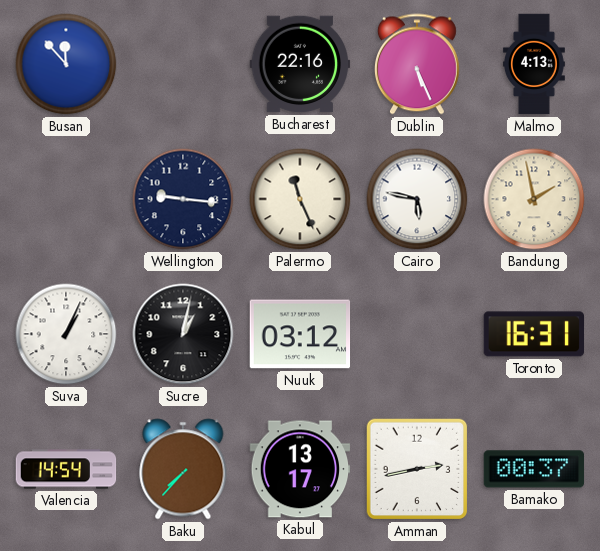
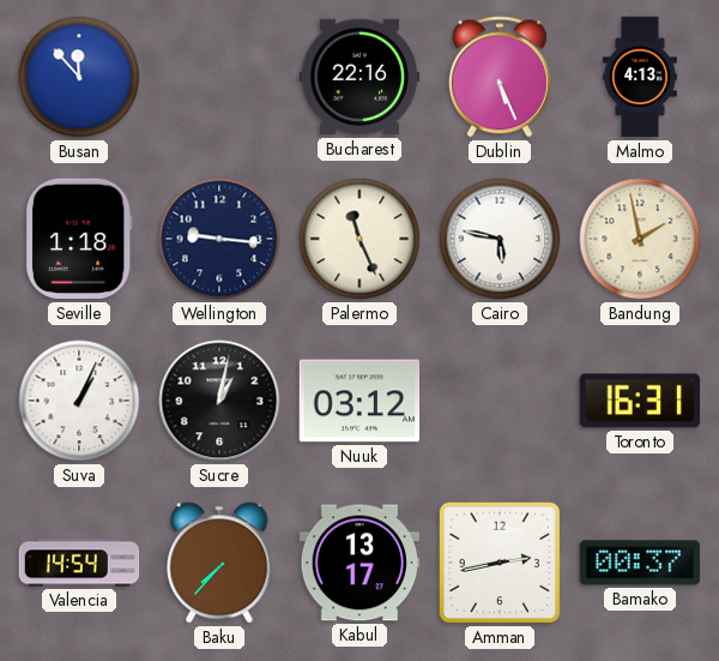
Seville: none -> 1:18
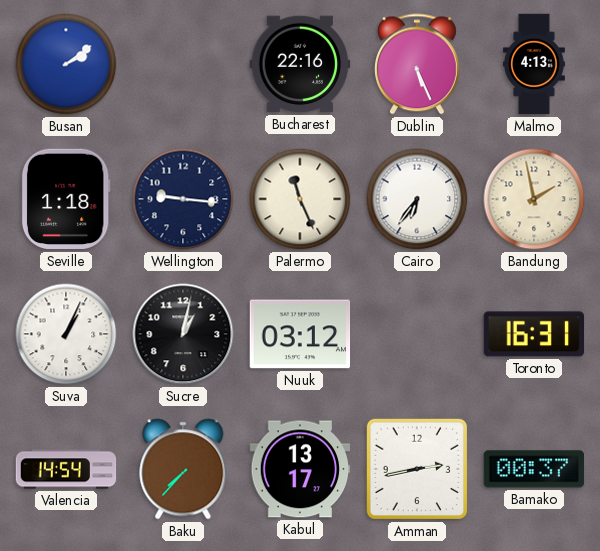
Busan: 11:53 -> 2:09
Cairo: 5:47 -> 6:36
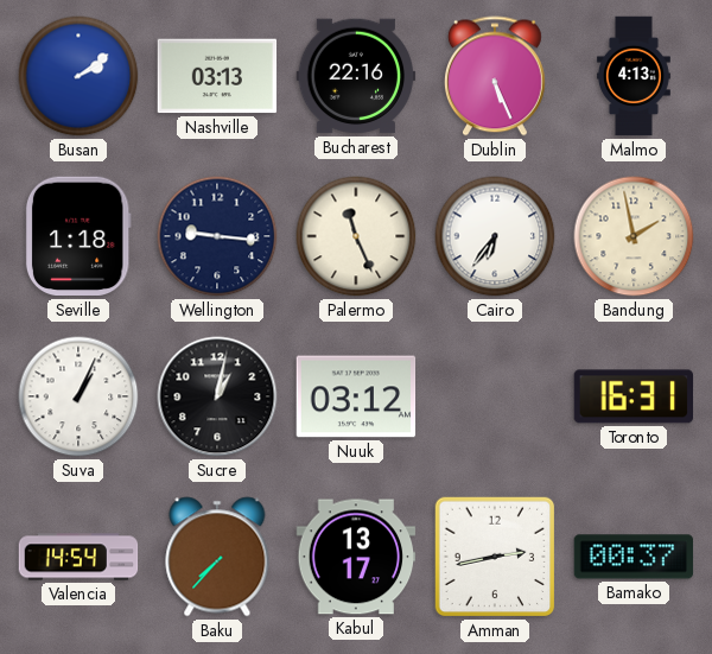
Nashville: none -> 03:13
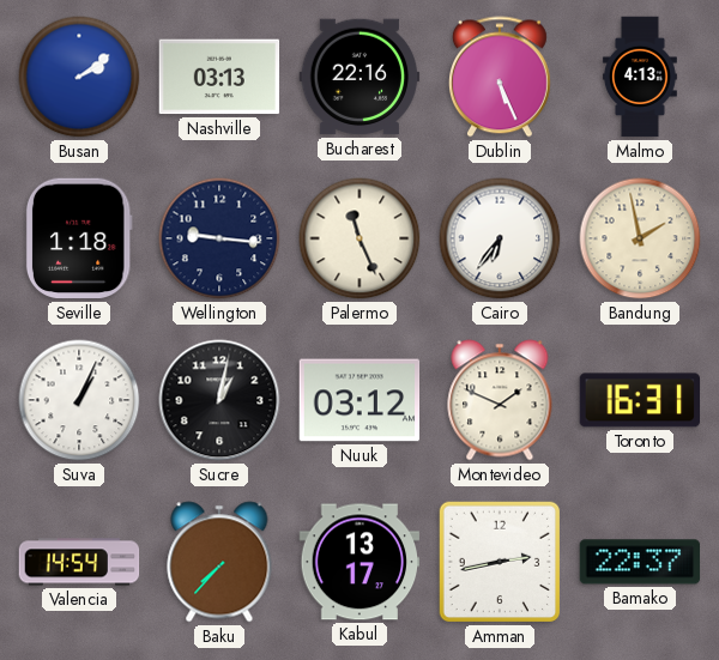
Montevideo: none -> 1:49
Bamako: 00:37 -> 22:37
